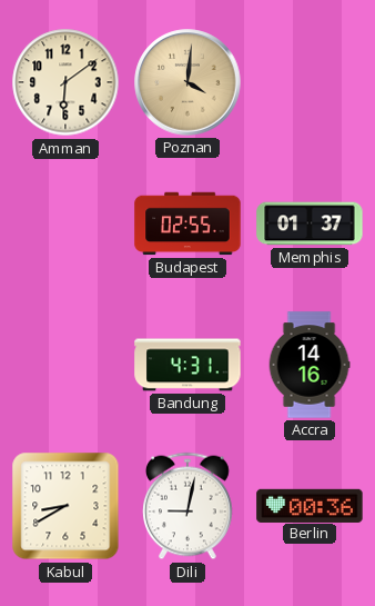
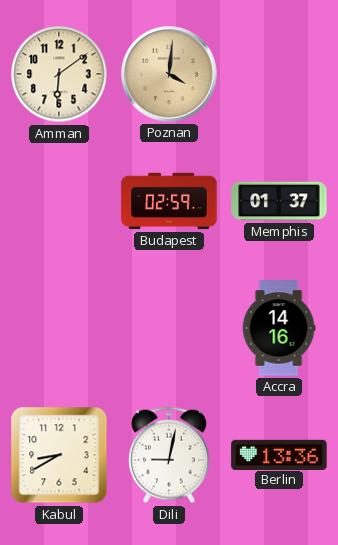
Budapest: 02:55 -> 02:59
Bandung: 4:31 -> none
Berlin: 00:36 -> 13:36
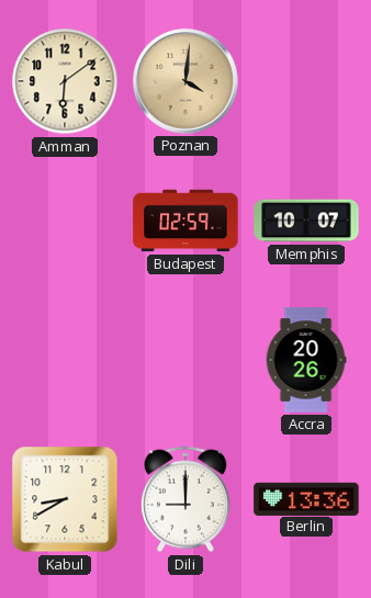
Memphis: 01:37 -> 10:07
Accra: 14:16 -> 20:26
Dili: 9:02 -> 9:00
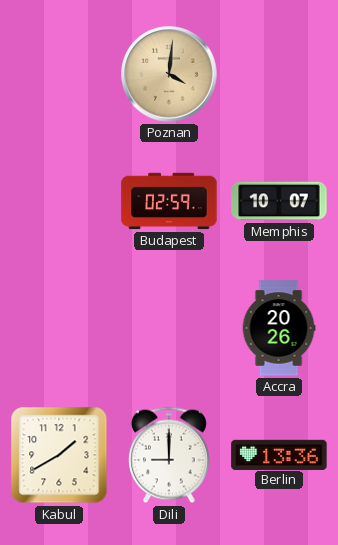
Amman: 6:09 -> none
Kabul: 8:40 -> 1:40
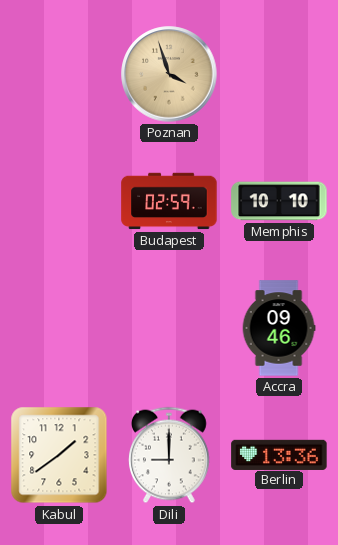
Poznan: 4:01 -> 3:57
Memphis: 10:07 -> 10:10
Accra: 20:26 -> 09:46
Kabul: 1:40 -> 1:39
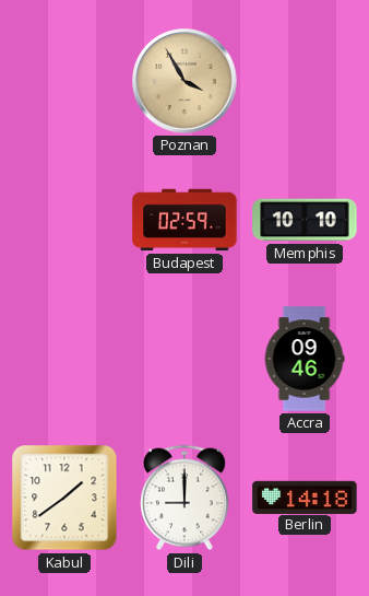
Poznan: 3:57 -> 3:55
Berlin: 13:36 -> 14:18
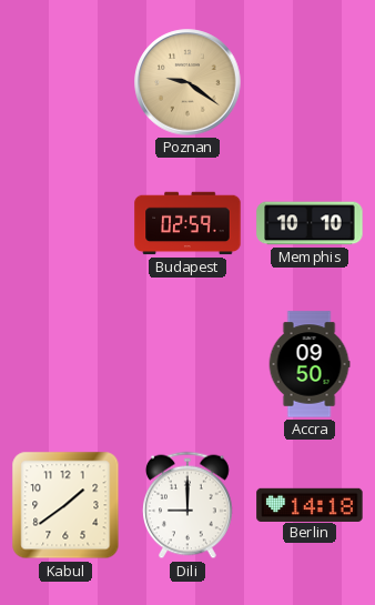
Poznan: 3:55 -> 9:21
Accra: 09:46 -> 09:50
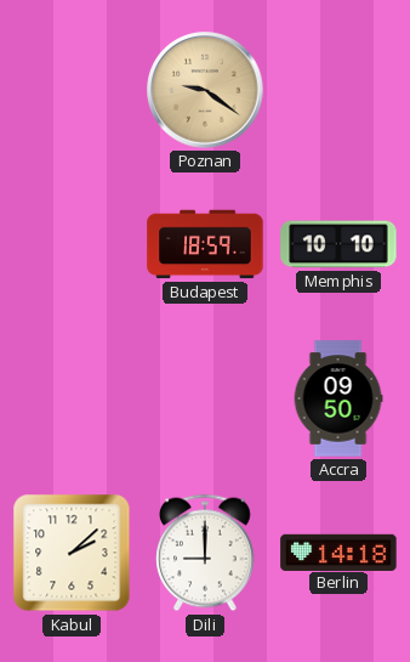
Budapest: 02:59 -> 18:59
Kabul: 1:39 -> 2:08
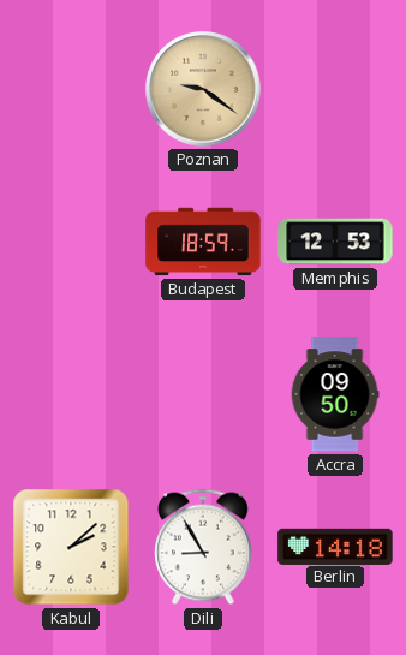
Memphis: 10:10 -> 12:53
Dili: 9:00 -> 8:55
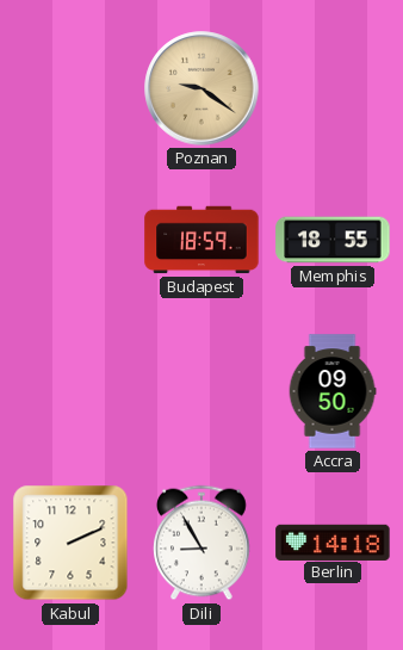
Memphis: 12:53 -> 18:55
Kabul: 2:08 -> 2:11
